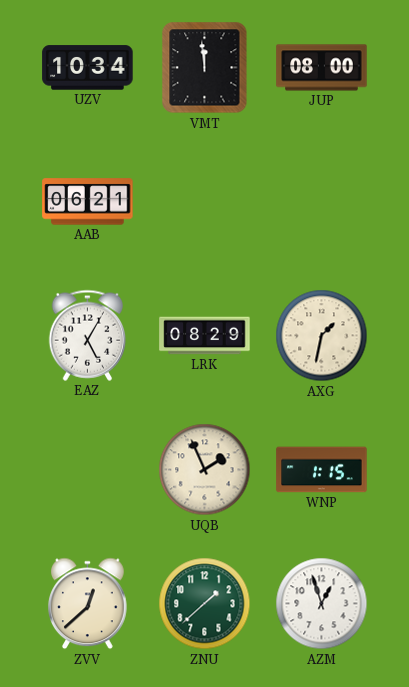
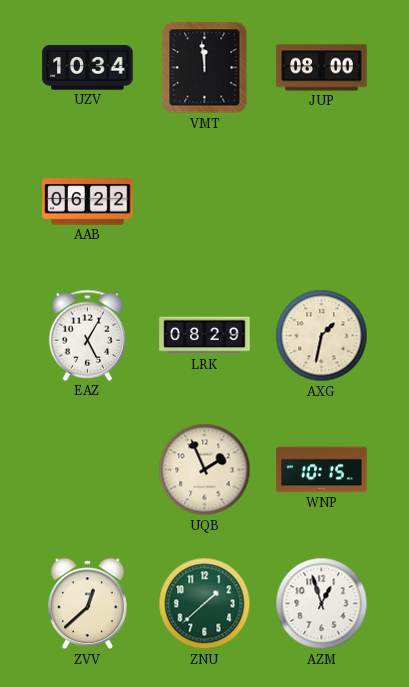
AAB: 06:21 -> 06:22
WNP: 1:15 -> 10:15
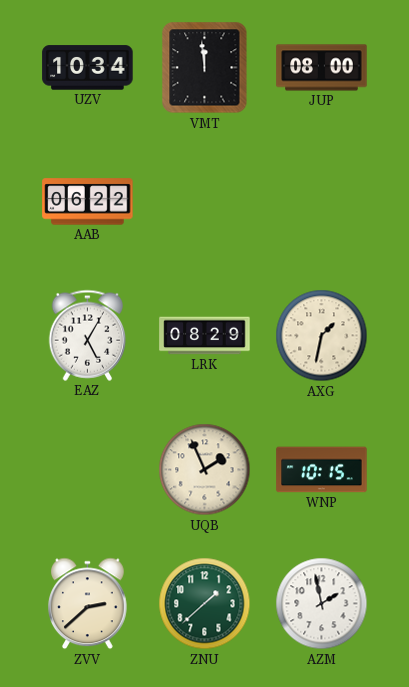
ZVV: 12:38 -> 2:38
AZM: 12:57 -> 1:58
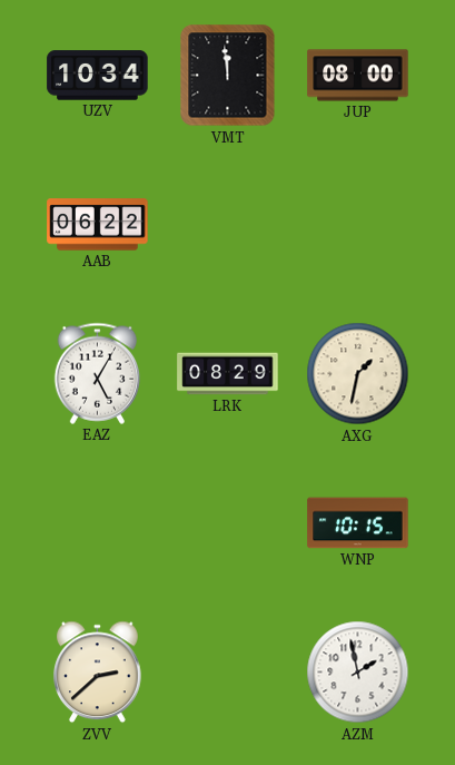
UQB: 1:56 -> none
ZNU: 1:38 -> none
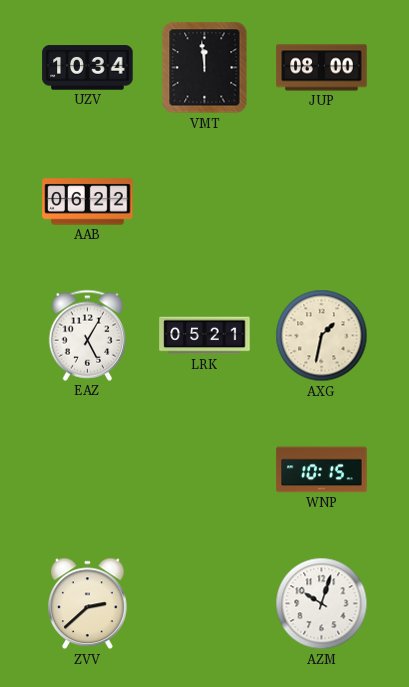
LRK: 08:29 -> 05:21
AZM: 1:58 -> 10:03
